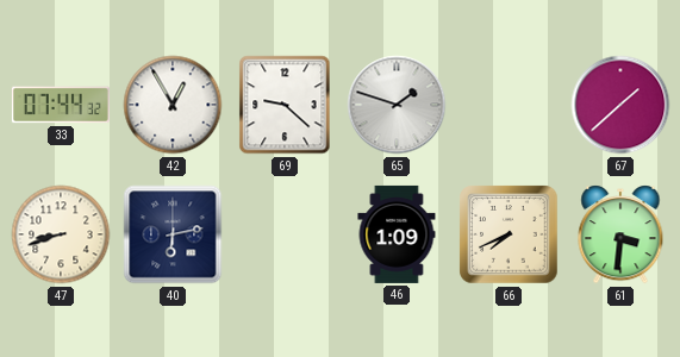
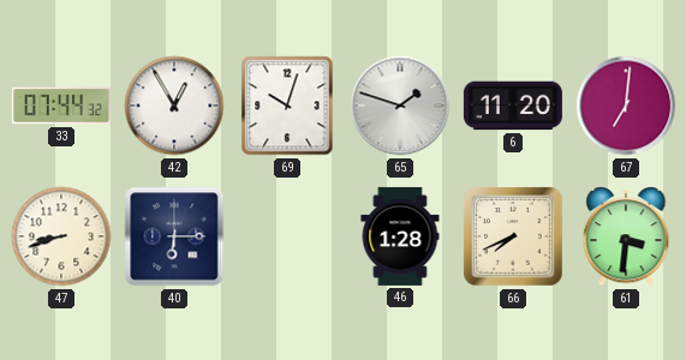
69: 9:22 -> 10:03
6: none -> 11:20
67: 1:38 -> 7:01
40: 6:13 -> 6:15
46: 1:09 -> 1:28
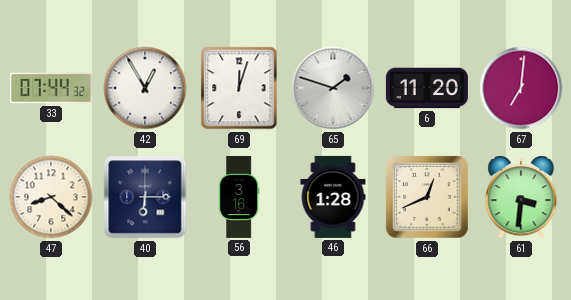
69: 10:03 -> 12:03
47: 8:42 -> 8:22
56: none -> 3:16
66: 7:41 -> 12:41
